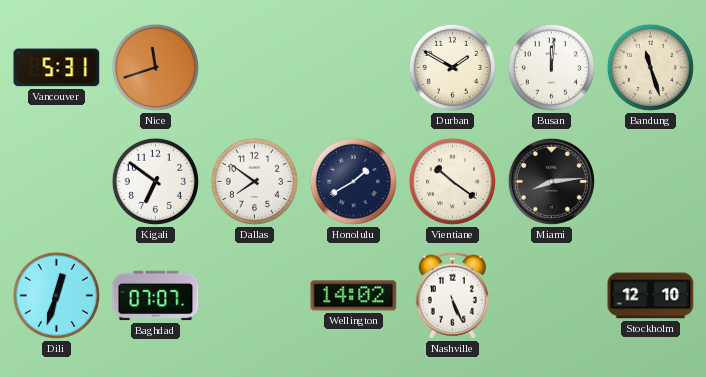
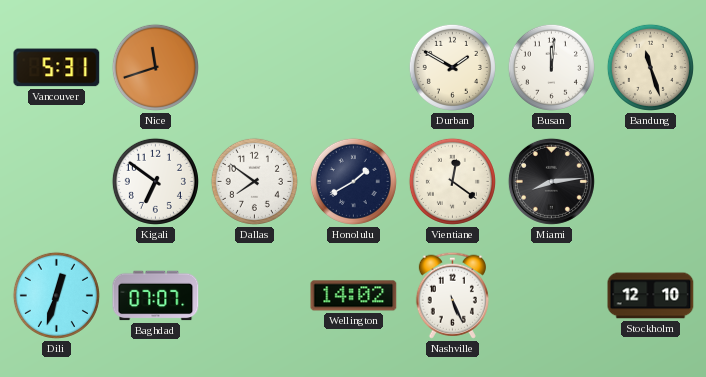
Vientiane: 10:21 -> 12:21
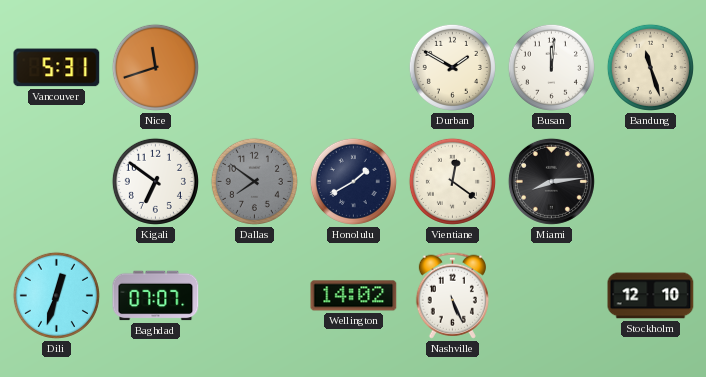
Dallas dial: white -> grey
